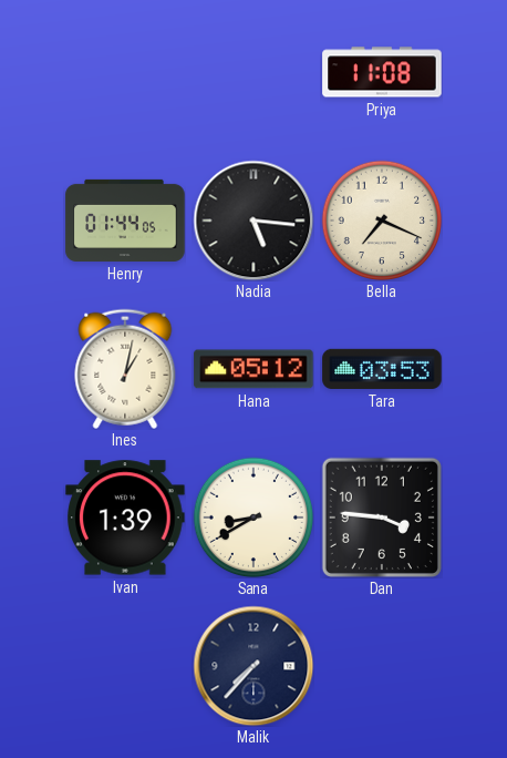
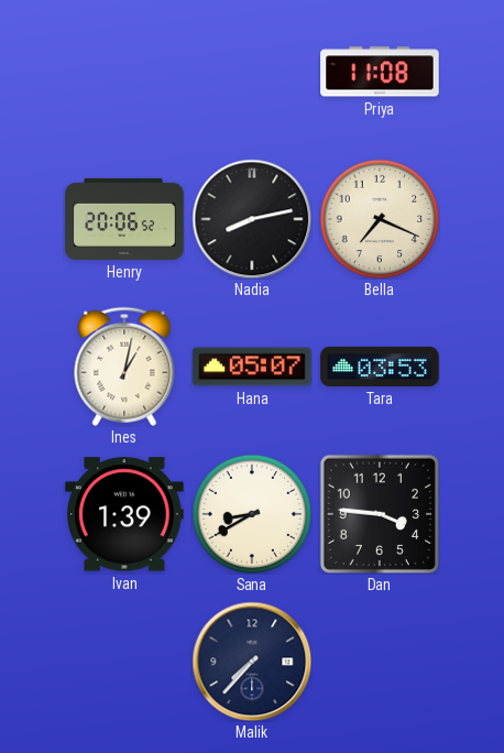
Henry: 01:44 -> 20:06
Nadia: 5:16 -> 8:13
Hana: 05:12 -> 05:07
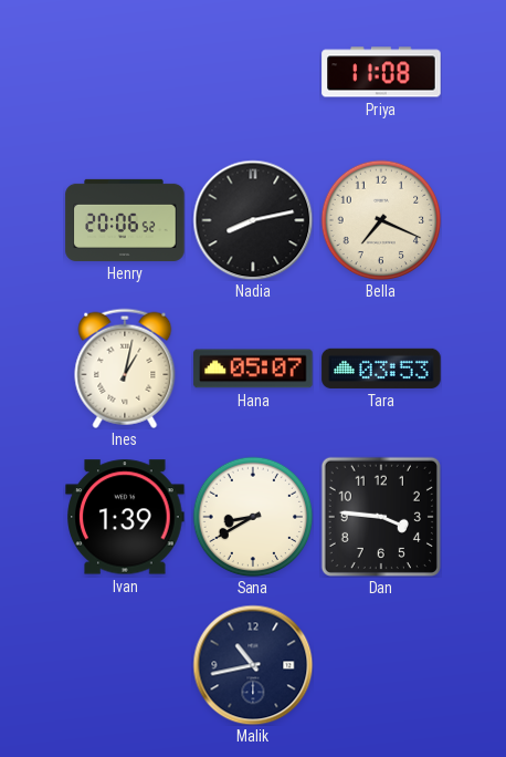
Malik: 7:37 -> 10:43
